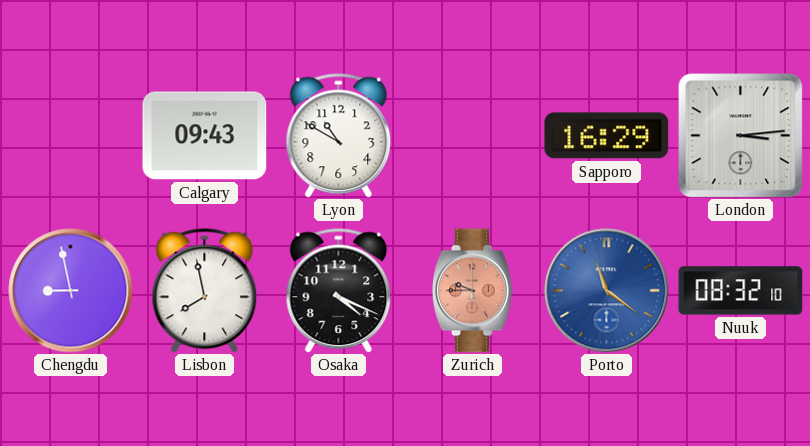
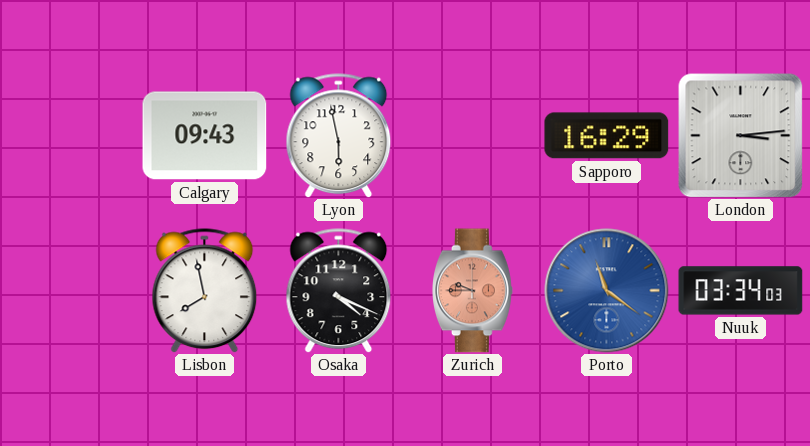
Lyon: 10:50 -> 5:58
Chengdu: 8:58 -> none
Nuuk: 08:32 -> 03:34
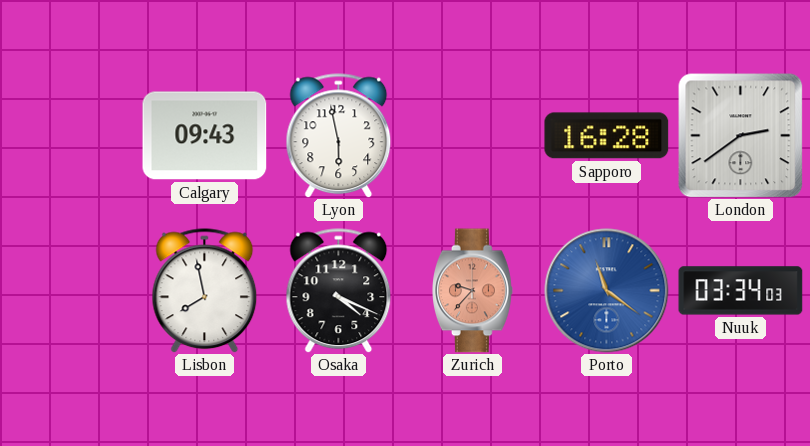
Sapporo: 16:29 -> 16:28
London: 3:14 -> 2:39
Zurich: 9:45 -> 9:37
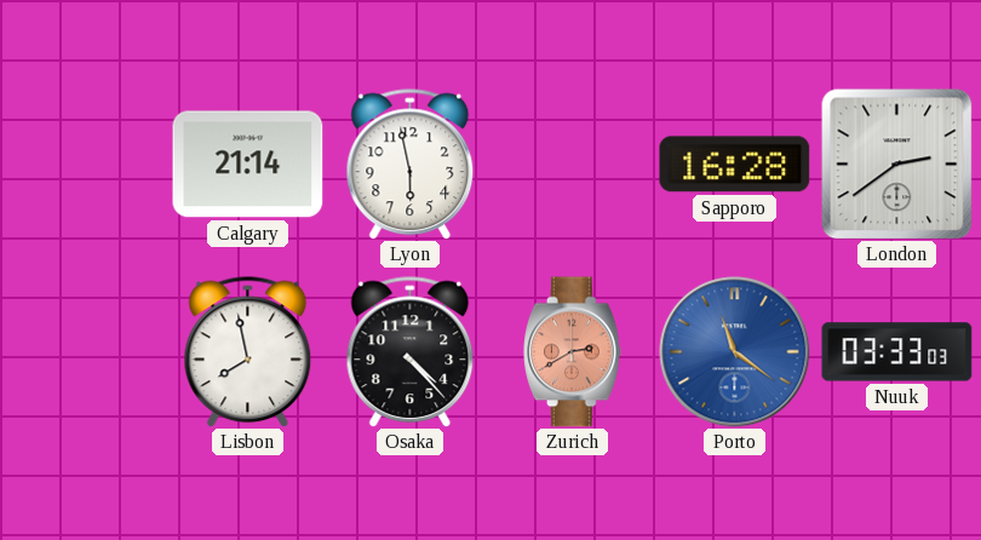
Calgary: 09:43 -> 21:14
Osaka: 4:19 -> 4:23
Zurich: 9:37 -> 2:40
Nuuk: 03:34 -> 03:33
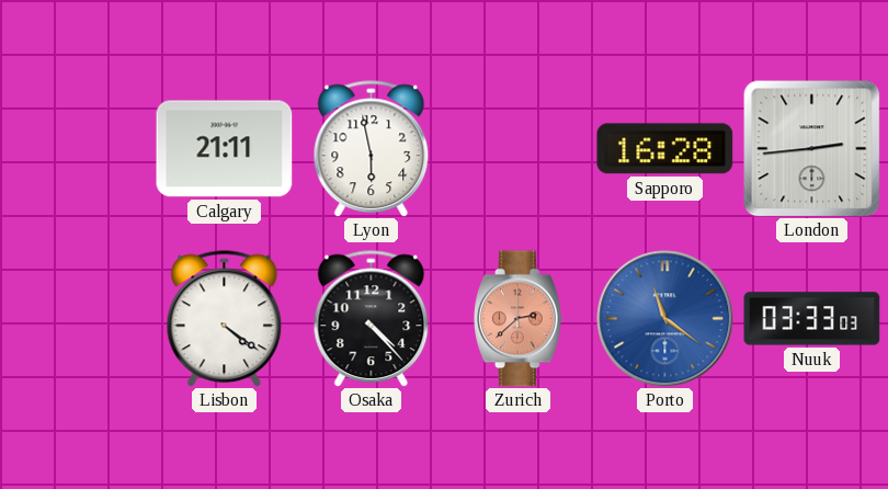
Calgary: 21:14 -> 21:11
London: 2:39 -> 2:44
Lisbon: 7:58 -> 4:21
Zurich: 2:40 -> 2:38
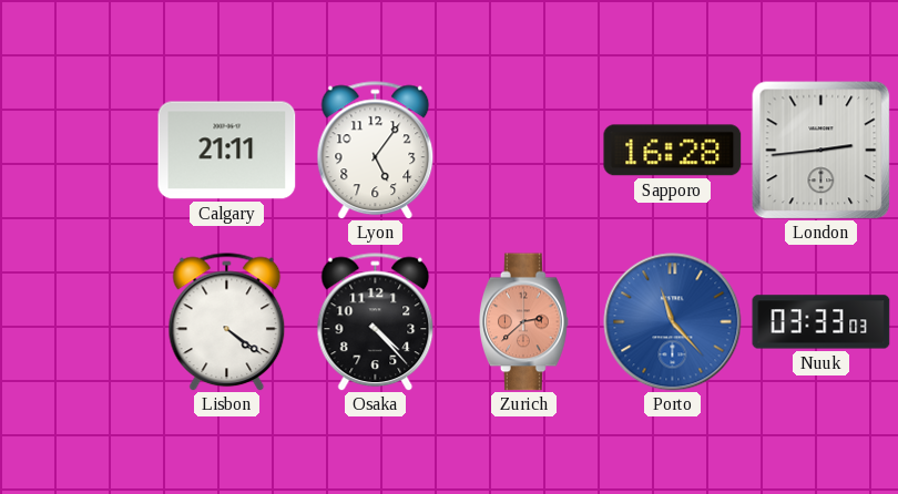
Lyon: 5:58 -> 5:06
Porto: 11:21 -> 11:23
